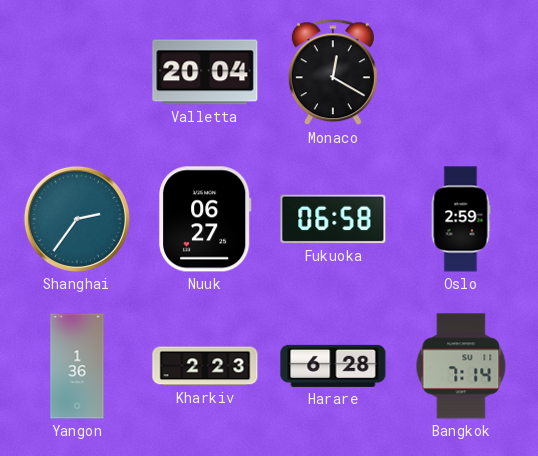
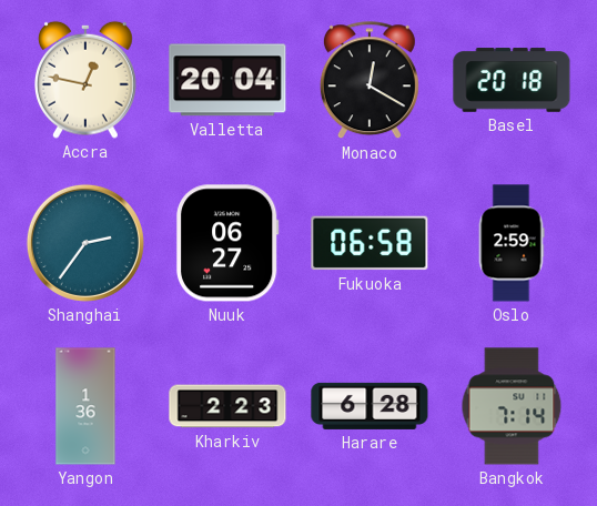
Accra: none -> 12:47
Basel: none -> 20:18
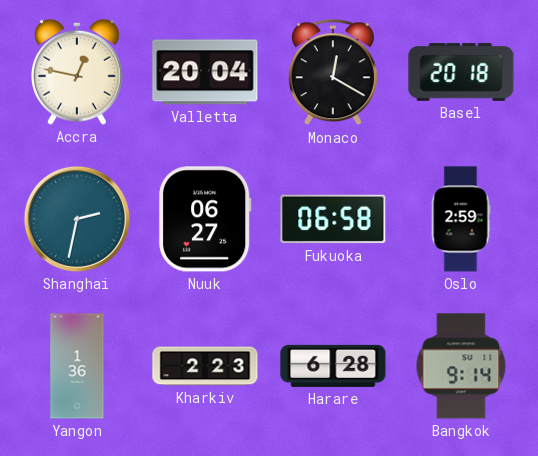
Shanghai: 2:36 -> 2:32
Bangkok: 7:14 -> 9:14
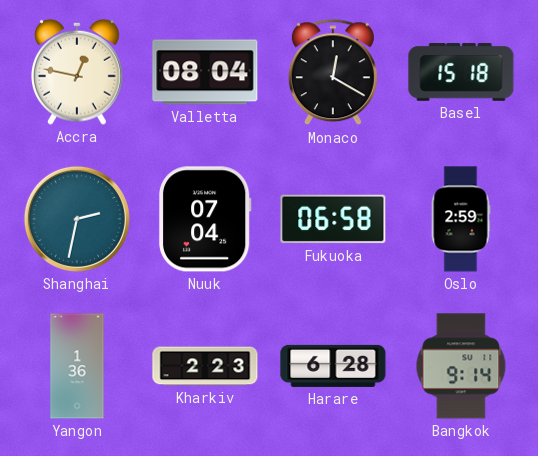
Valletta: 20:04 -> 08:04
Basel: 20:18 -> 15:18
Nuuk: 06:27 -> 07:04
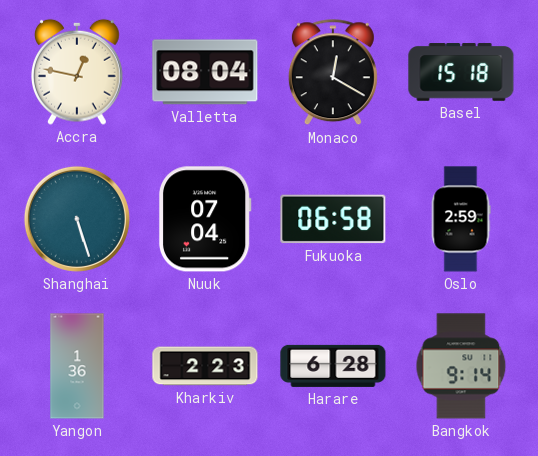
Shanghai: 2:32 -> 5:27
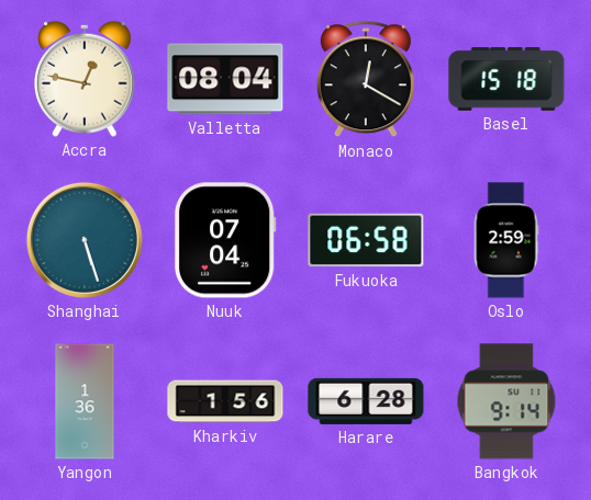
Kharkiv: 2:23 -> 1:56
